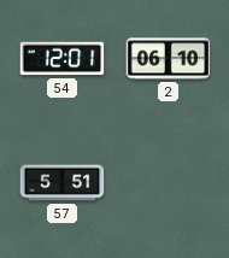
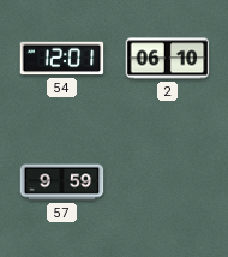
57: 5:51 -> 9:59
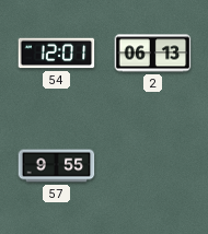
2: 06:10 -> 06:13
57: 9:59 -> 9:55
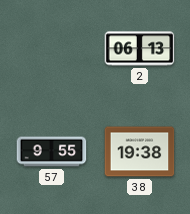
54: 12:01 -> none
38: none -> 19:38
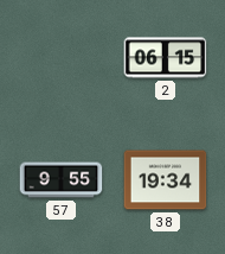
2: 06:13 -> 06:15
38: 19:38 -> 19:34
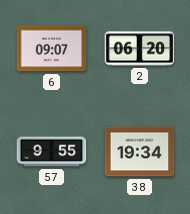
6: none -> 09:07
2: 06:15 -> 06:20
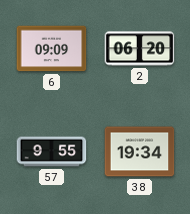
6: 09:07 -> 09:09
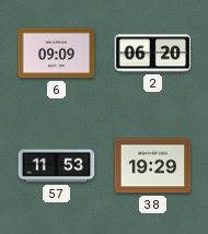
57: 9:55 -> 11:53
38: 19:34 -> 19:29
